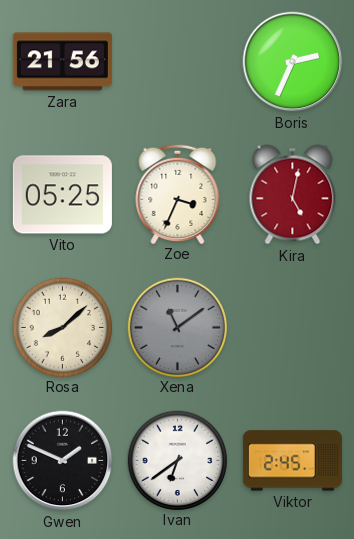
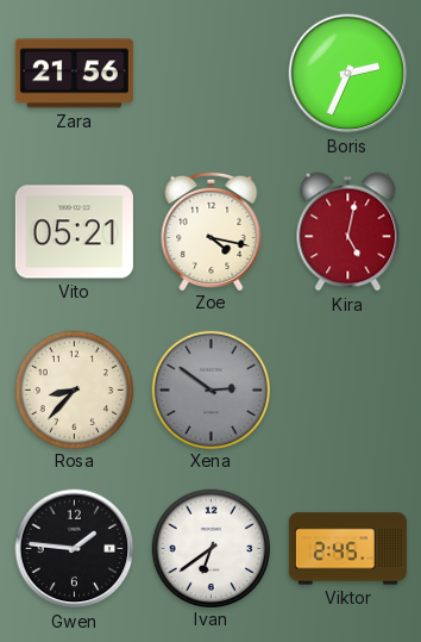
Vito: 05:25 -> 05:21
Zoe: 3:34 -> 4:17
Rosa: 8:08 -> 8:37
Xena: 11:09 -> 2:51
Gwen: 1:49 -> 1:46
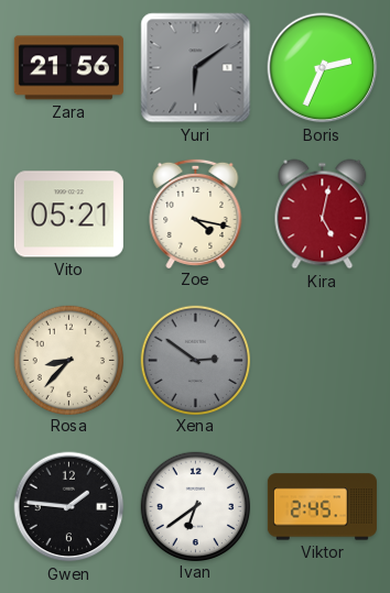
Yuri: none -> 6:09
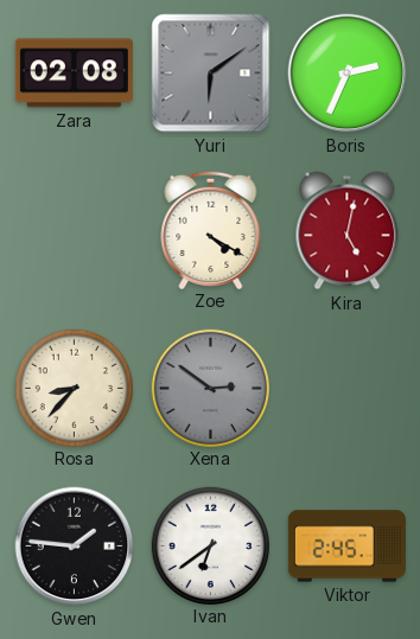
Zara: 21:56 -> 02:08
Vito: 05:21 -> none
Zoe: 4:17 -> 4:20
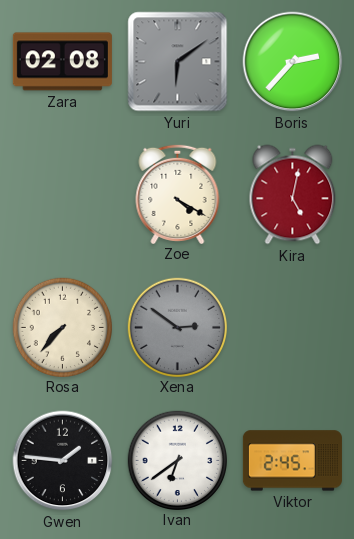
Boris: 2:34 -> 2:37
Rosa: 8:37 -> 7:37
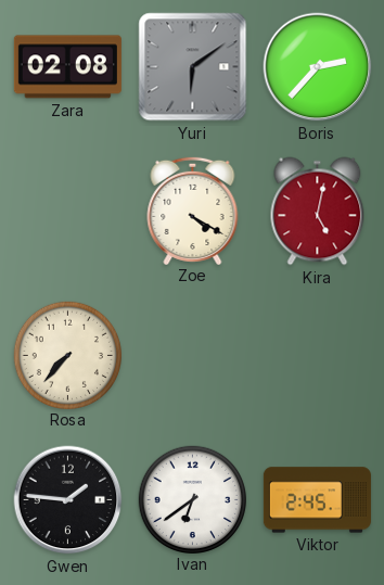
Xena: 2:51 -> none
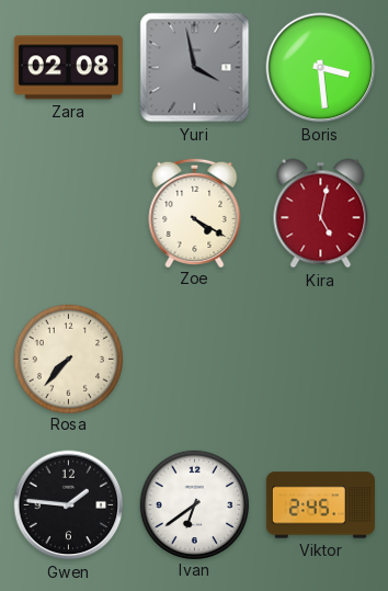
Yuri: 6:09 -> 3:58
Boris: 2:37 -> 3:29
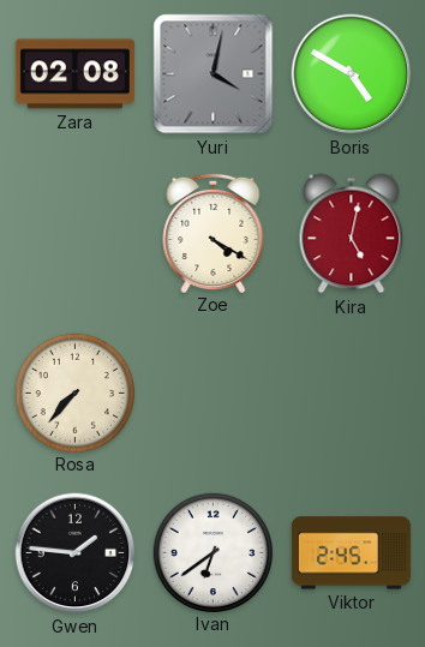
Yuri: 3:58 -> 4:02
Boris: 3:29 -> 4:50
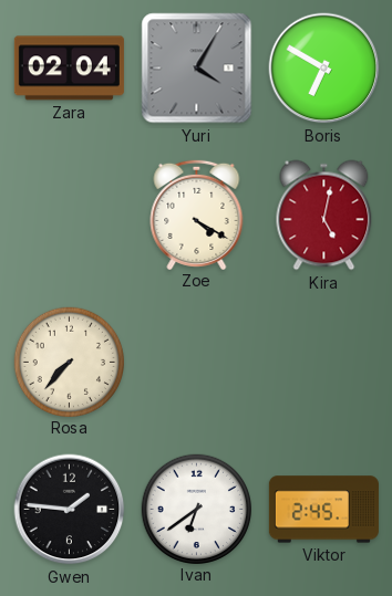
Zara: 02:08 -> 02:04
Yuri: 4:02 -> 4:05
Boris: 4:50 -> 6:50
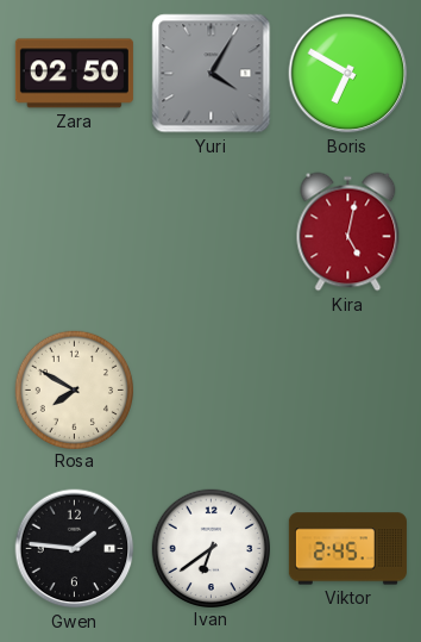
Zara: 02:04 -> 02:50
Zoe: 4:20 -> none
Rosa: 7:37 -> 7:50
